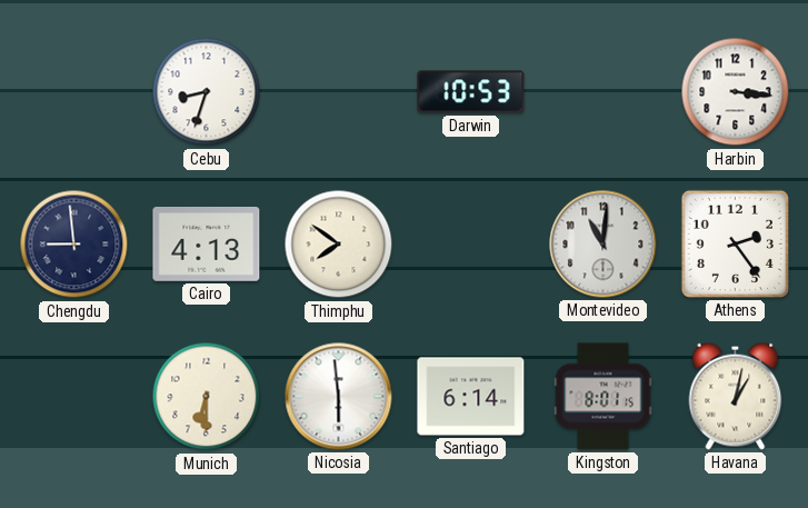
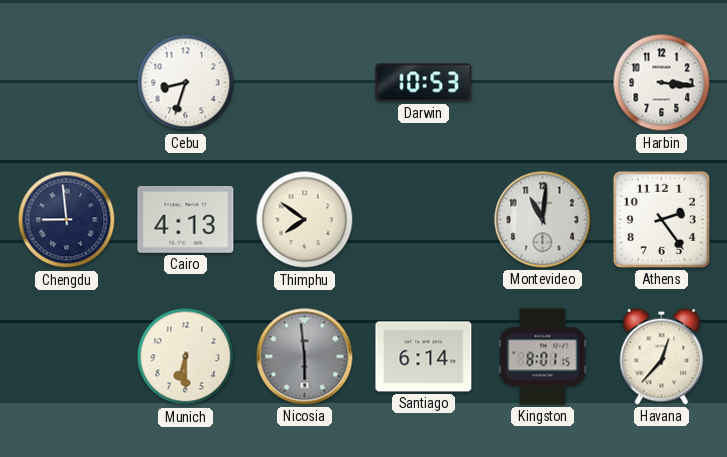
Nicosia dial: white -> grey
Havana: 1:02 -> 12:37
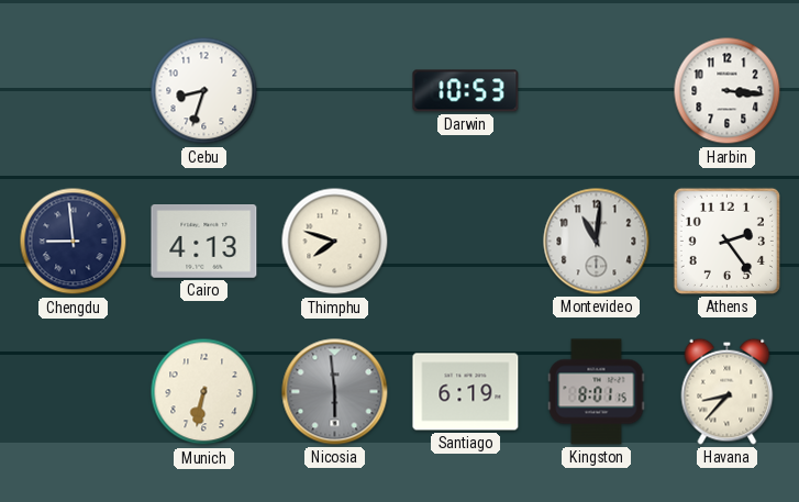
Thimphu: 7:51 -> 7:48
Munich: 6:30 -> 6:32
Santiago: 6:14 -> 6:19
Havana: 12:37 -> 8:37
